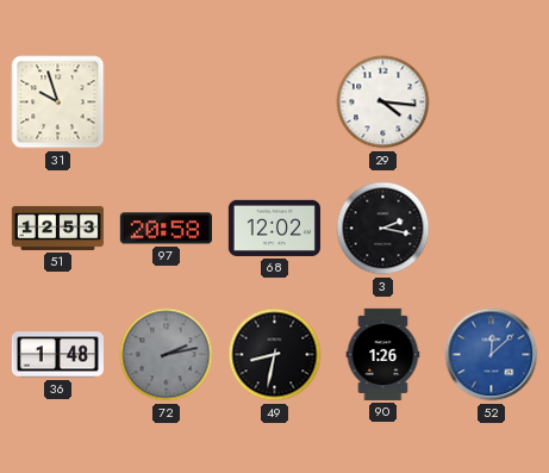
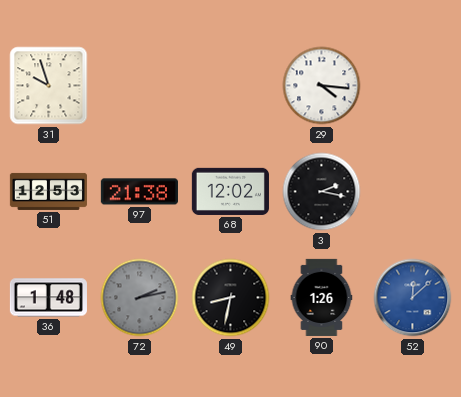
97: 20:58 -> 21:38
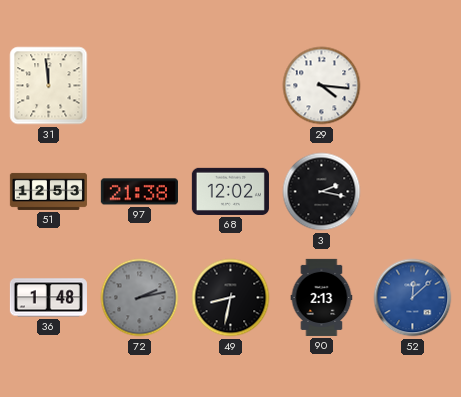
31: 9:57 -> 11:59
90: 1:26 -> 2:13
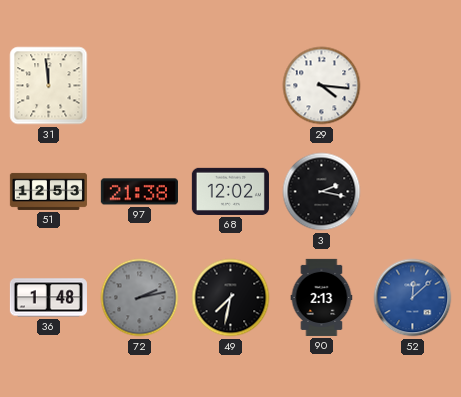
49: 8:32 -> 7:32
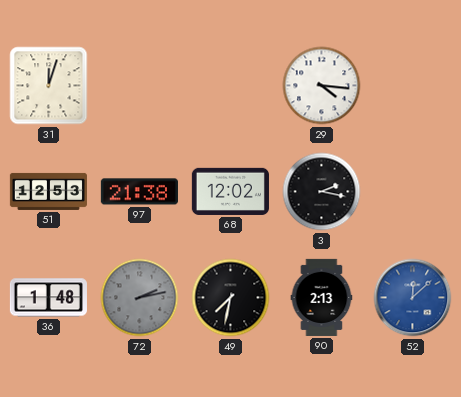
31: 11:59 -> 12:03
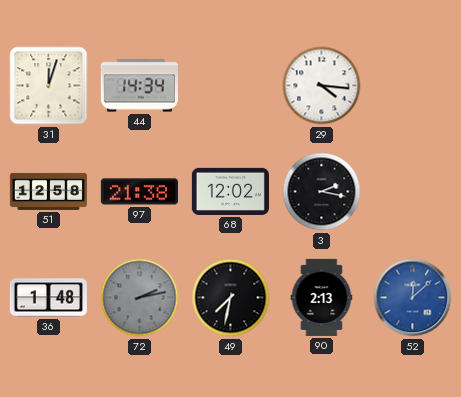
44: none -> 14:34
51: 12:53 -> 12:58
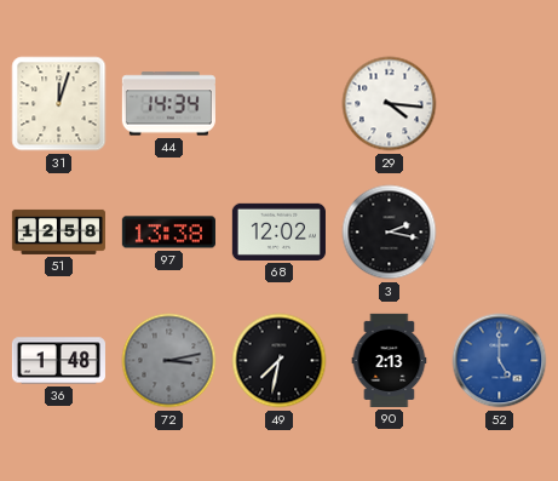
97: 21:38 -> 13:38
72: 2:13 -> 3:13
52: 12:08 -> 5:00
